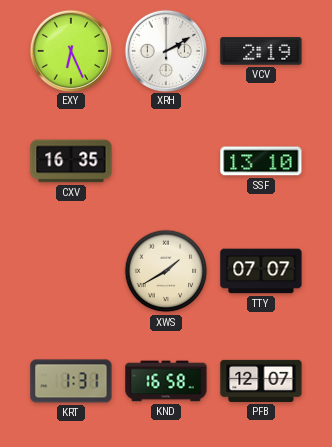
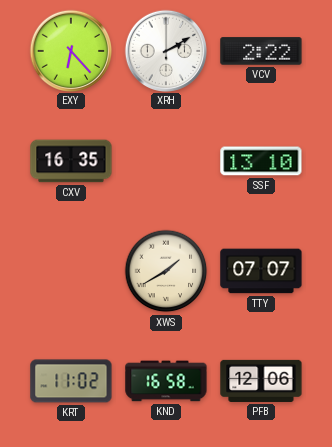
EXY: 6:26 -> 6:23
VCV: 2:19 -> 2:22
KRT: 1:31 -> 11:02
PFB: 12:07 -> 12:06
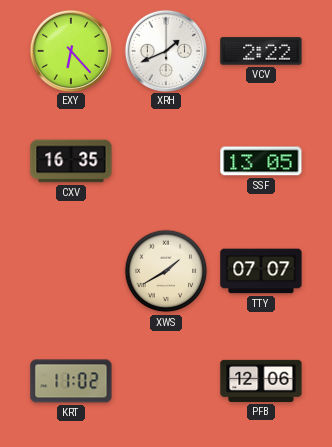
XRH: 2:10 -> 1:41
SSF: 13:10 -> 13:05
KND: 16:58 -> none
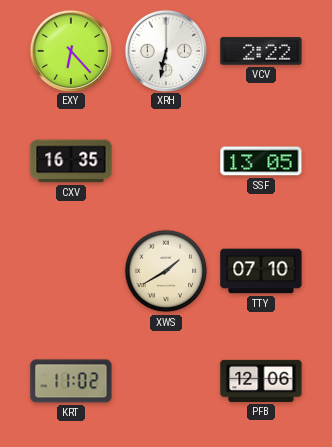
XRH: 1:41 -> 6:32
TTY: 07:07 -> 07:10
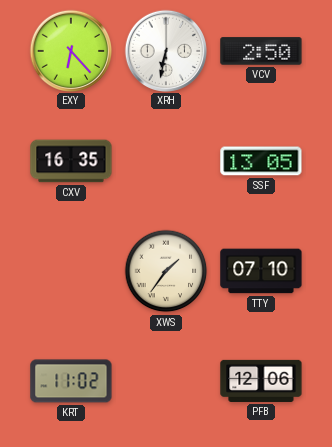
VCV: 2:22 -> 2:50
XWS: 1:40 -> 1:36
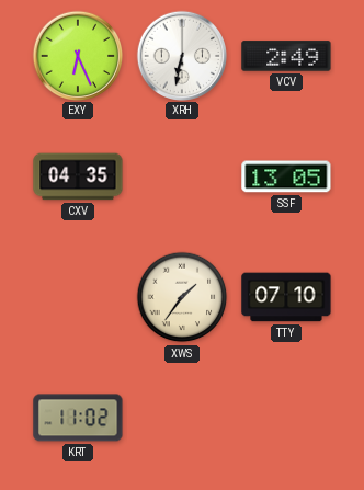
EXY: 6:23 -> 6:26
VCV: 2:50 -> 2:49
CXV: 16:35 -> 04:35
PFB: 12:06 -> none
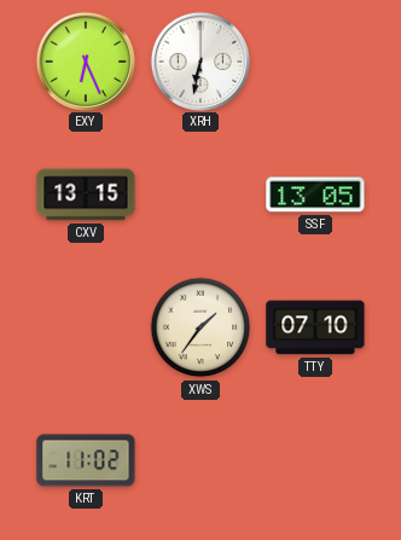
VCV: 2:49 -> none
CXV: 04:35 -> 13:15
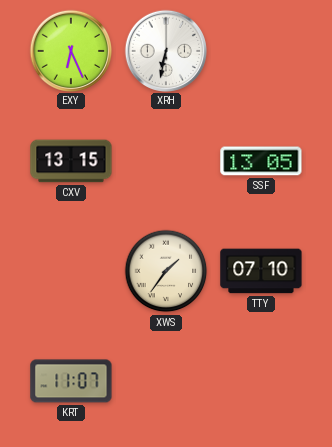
KRT: 11:02 -> 11:07
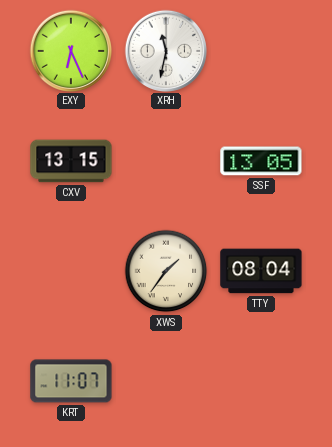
XRH: 6:32 -> 11:32
TTY: 07:10 -> 08:04
